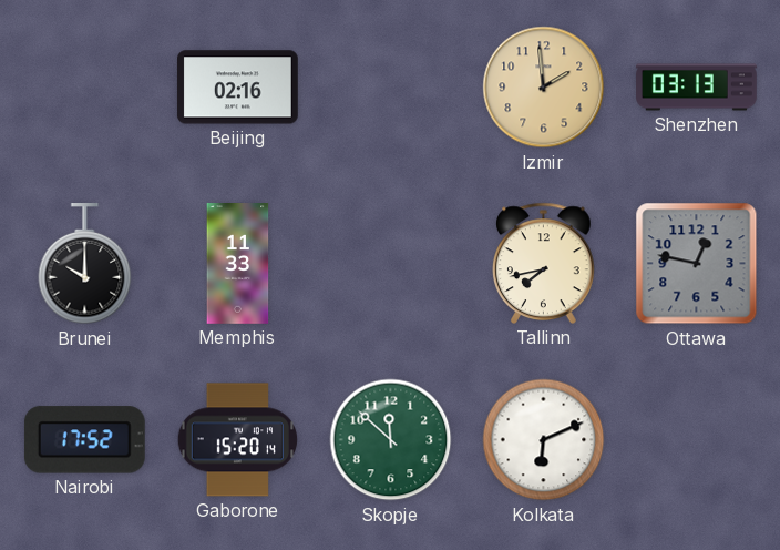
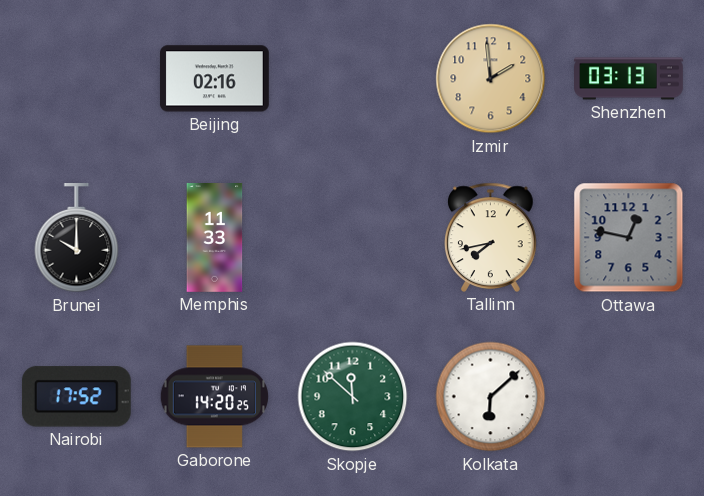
Gaborone: 15:20 -> 14:20
Kolkata: 6:11 -> 6:08
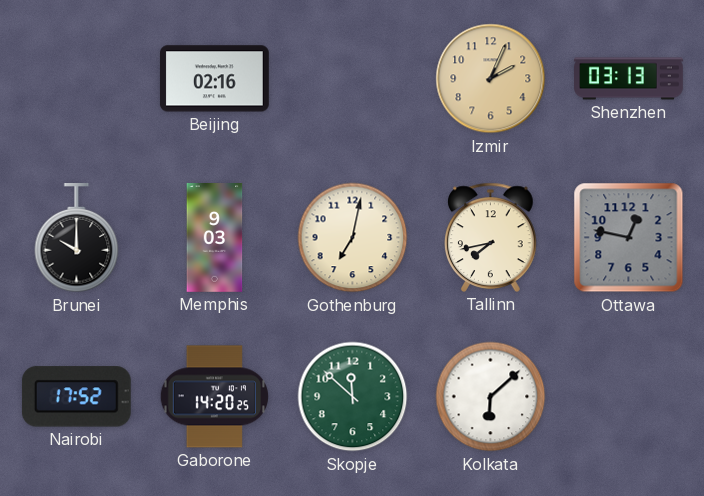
Izmir: 1:59 -> 2:04
Memphis: 11:33 -> 9:03
Gothenburg: none -> 7:02
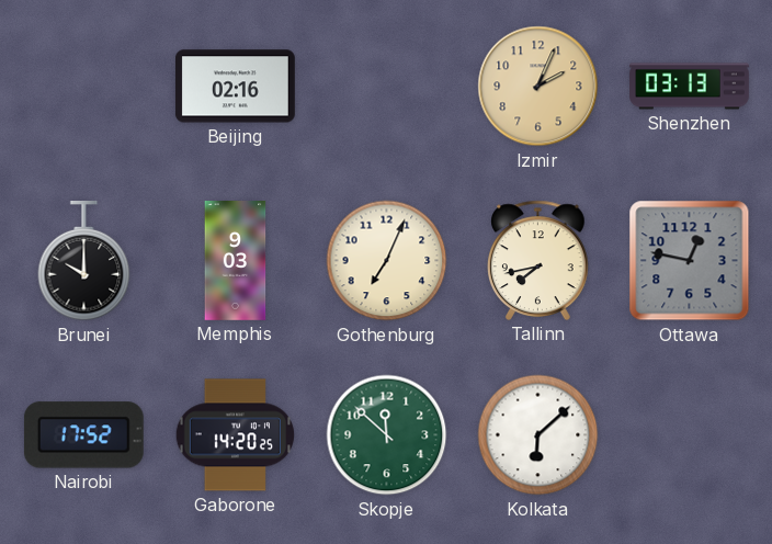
Gothenburg: 7:02 -> 7:04
